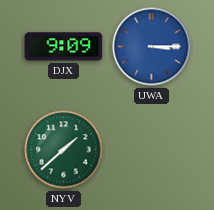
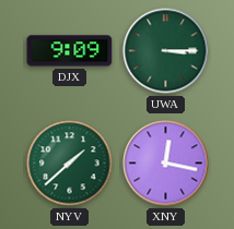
UWA dial: blue -> green
XNY: none -> 12:17
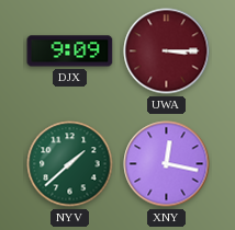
UWA dial: green -> burgundy
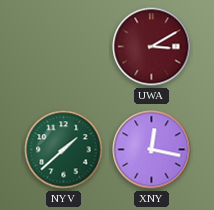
DJX: 9:09 -> none
UWA: 3:15 -> 3:10
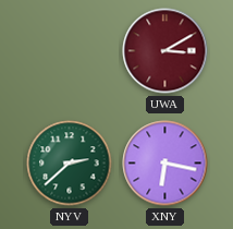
NYV: 1:38 -> 2:38
XNY: 12:17 -> 6:17
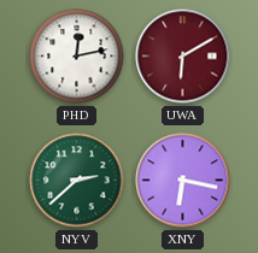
PHD: none -> 12:13
UWA: 3:10 -> 6:10
